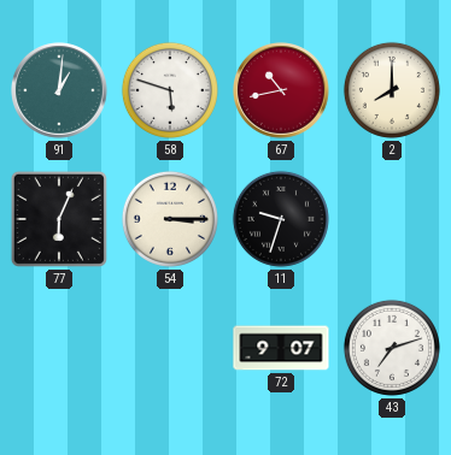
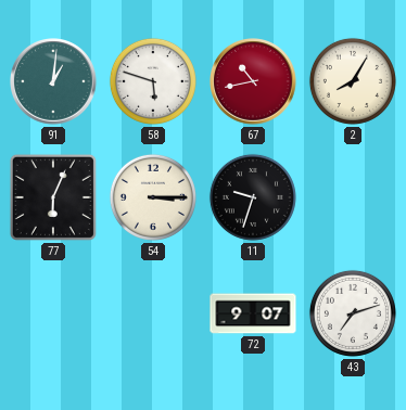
2: 8:00 -> 8:05
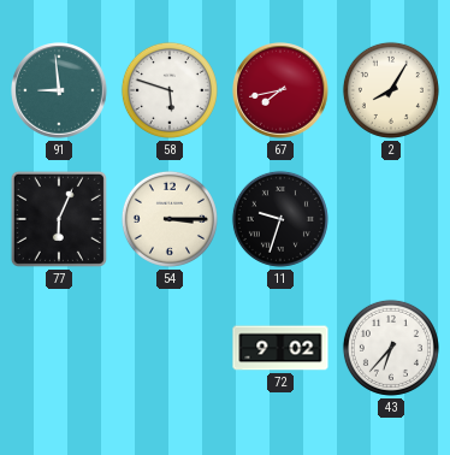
91: 1:01 -> 8:59
67: 10:43 -> 7:43
72: 9:07 -> 9:02
43: 7:12 -> 6:37
